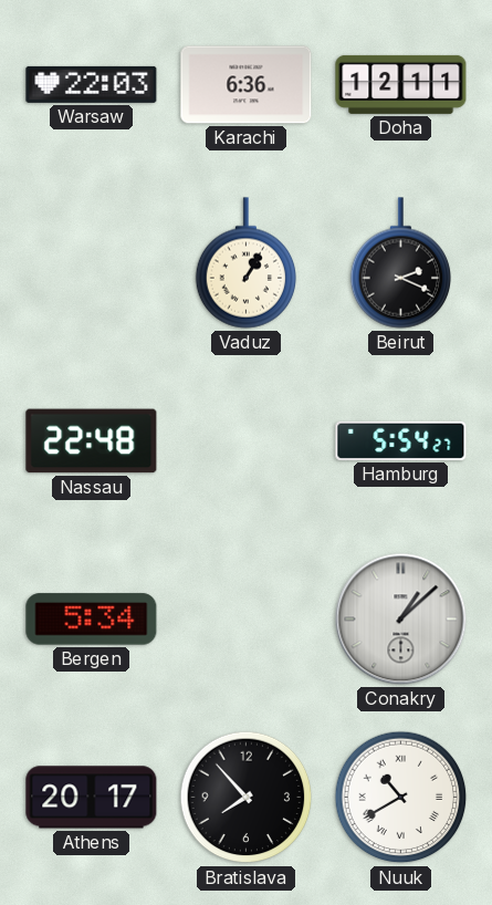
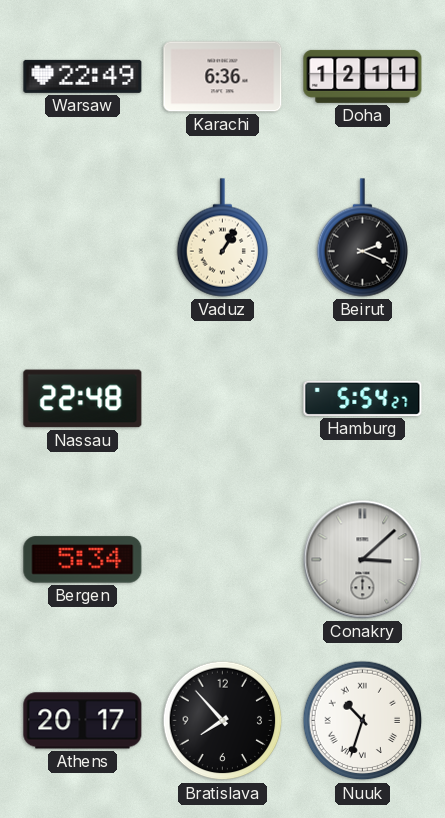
Warsaw: 22:03 -> 22:49
Conakry: 1:08 -> 3:08
Nuuk: 10:40 -> 10:33
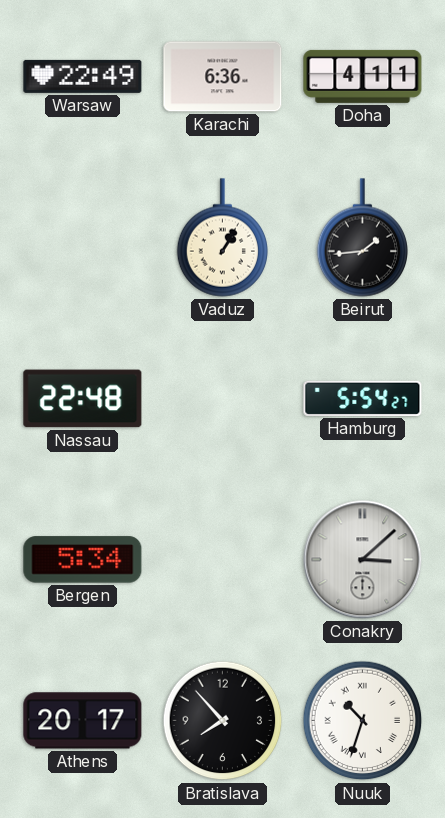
Doha: 12:11 -> 4:11
Beirut: 2:19 -> 1:44
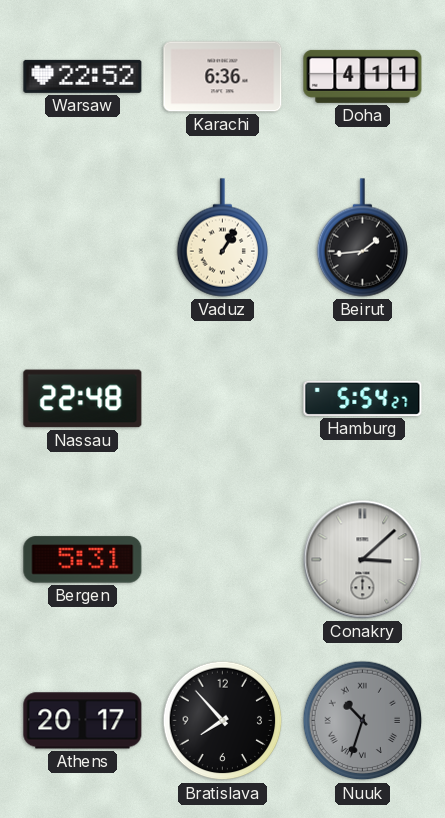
Warsaw: 22:49 -> 22:52
Bergen: 5:34 -> 5:31
Nuuk dial: white -> grey
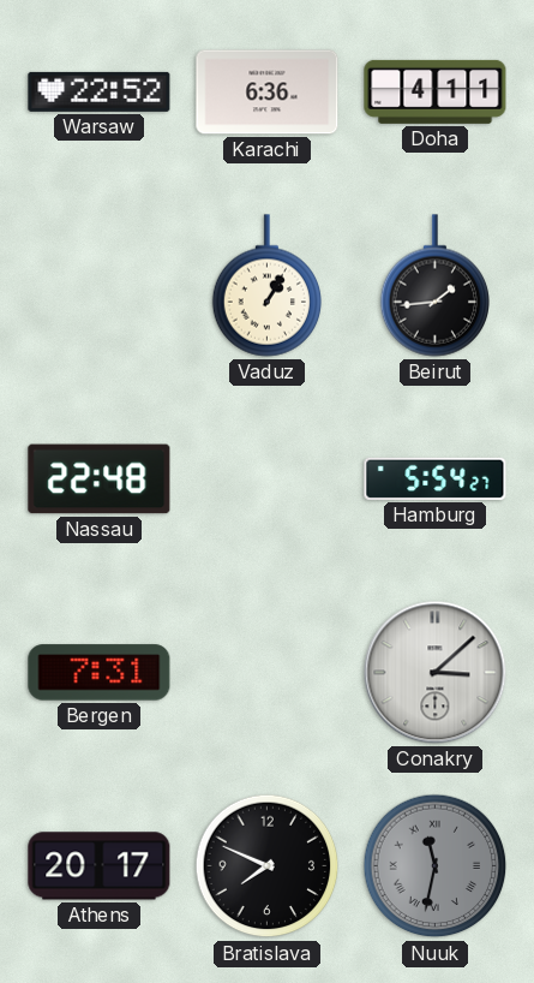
Bergen: 5:31 -> 7:31
Bratislava: 7:53 -> 7:49
Nuuk: 10:33 -> 11:32
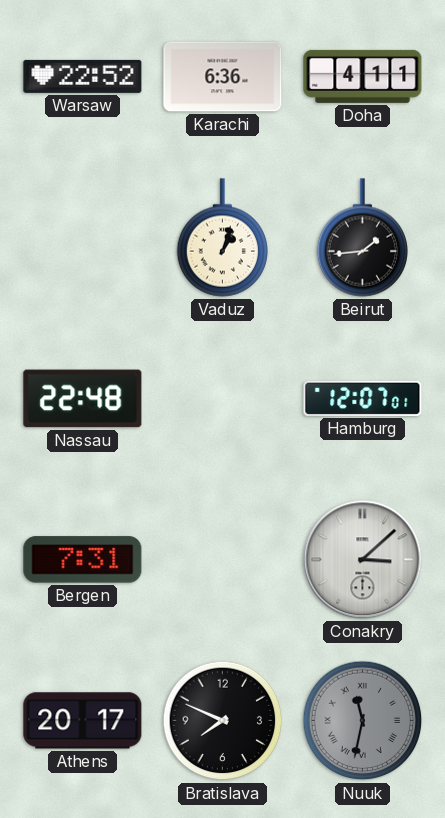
Vaduz: 1:05 -> 1:03
Hamburg: 5:54 -> 12:07
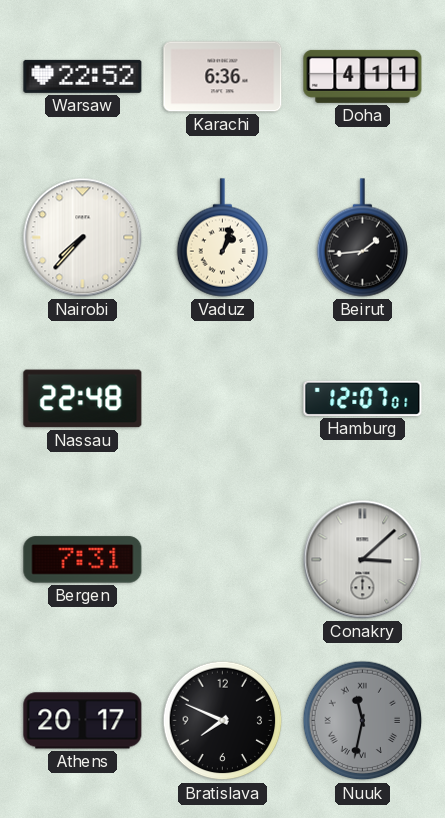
Nairobi: none -> 7:37
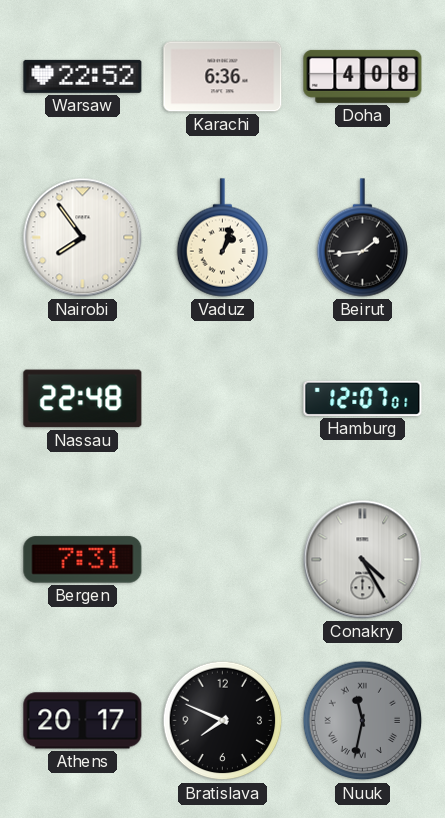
Doha: 4:11 -> 4:08
Nairobi: 7:37 -> 7:54
Conakry: 3:08 -> 4:25
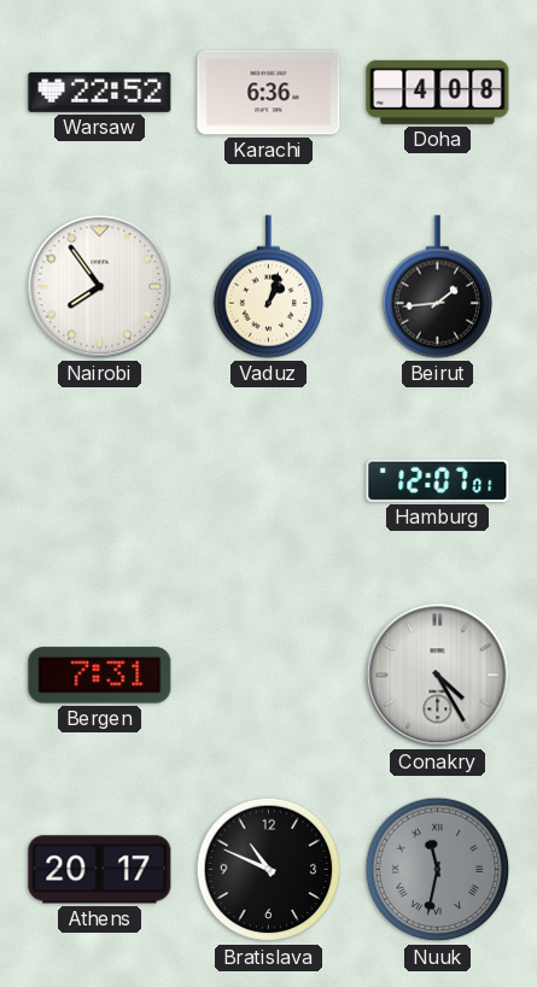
Nassau: 22:48 -> none
Bratislava: 7:49 -> 10:49
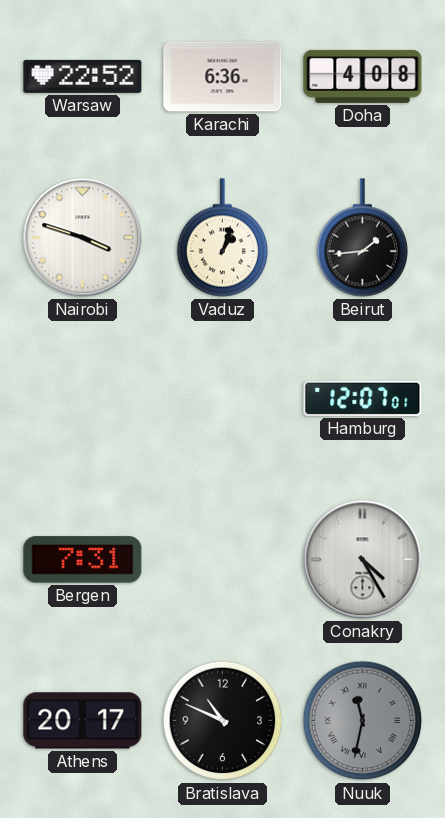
Nairobi: 7:54 -> 3:48
